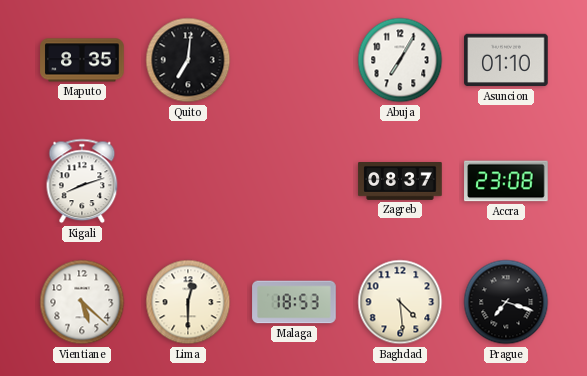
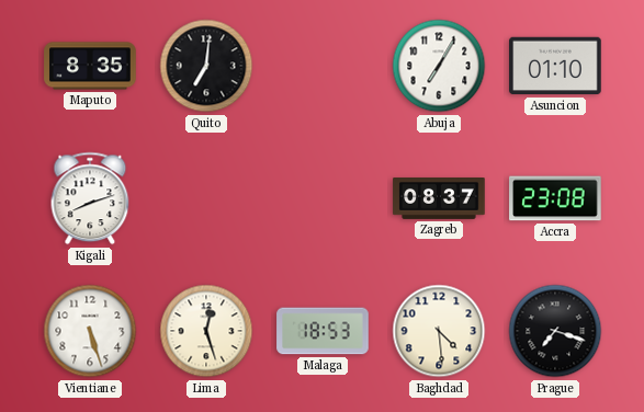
Vientiane: 5:22 -> 5:27
Lima: 12:30 -> 12:27
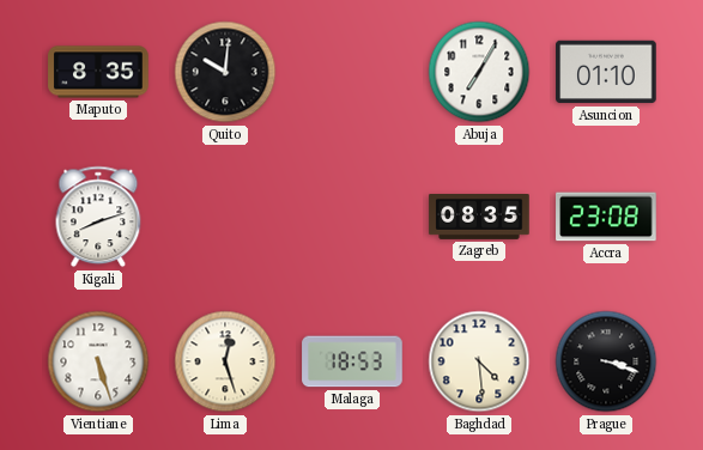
Quito: 7:01 -> 10:01
Zagreb: 08:37 -> 08:35
Prague: 7:18 -> 3:18
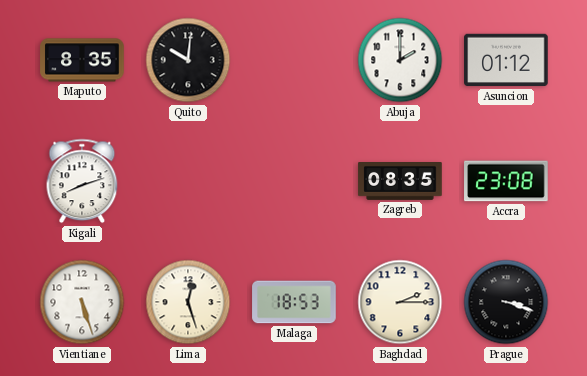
Abuja: 7:05 -> 2:00
Asuncion: 01:10 -> 01:12
Baghdad: 4:29 -> 2:15
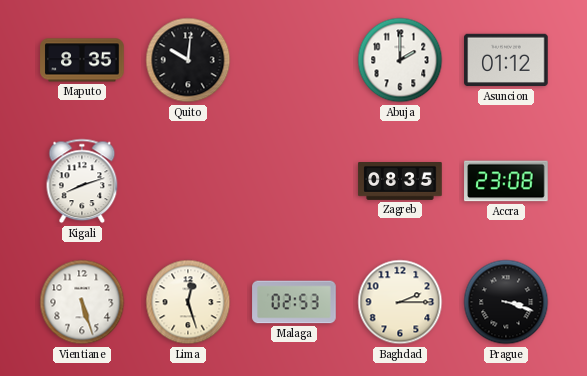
Malaga: 18:53 -> 02:53
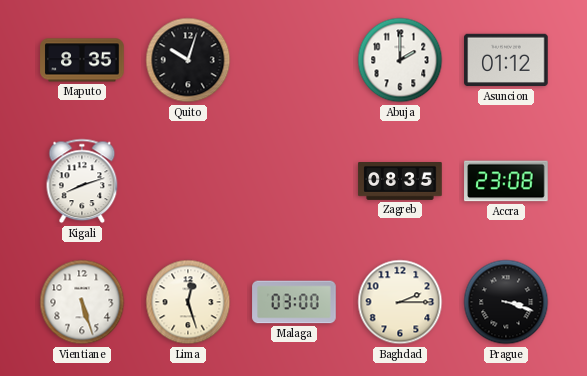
Quito: 10:01 -> 10:03
Malaga: 02:53 -> 03:00
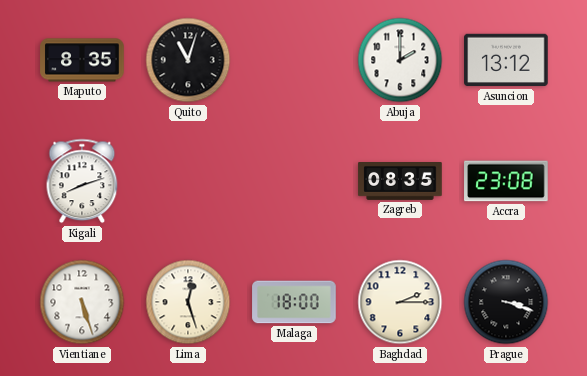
Quito: 10:03 -> 11:03
Asuncion: 01:12 -> 13:12
Malaga: 03:00 -> 18:00
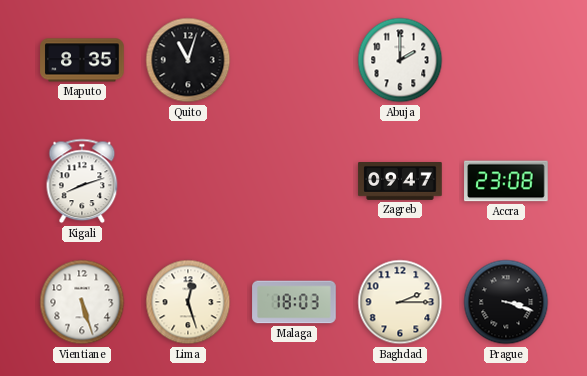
Asuncion: 13:12 -> none
Zagreb: 08:35 -> 09:47
Malaga: 18:00 -> 18:03
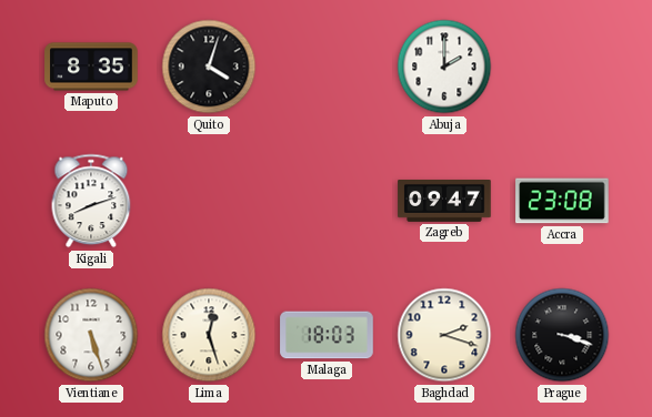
Quito: 11:03 -> 4:03
Baghdad: 2:15 -> 2:18
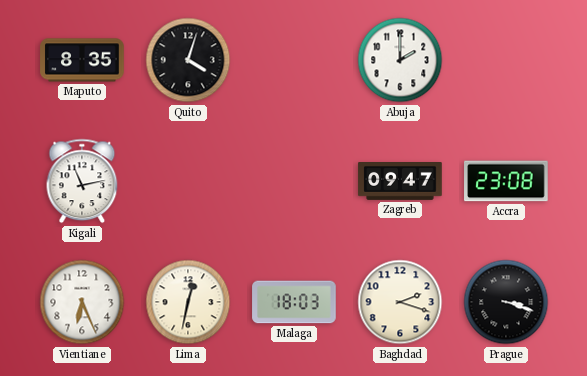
Kigali: 8:12 -> 11:13
Vientiane: 5:27 -> 6:26
Lima: 12:27 -> 12:32
